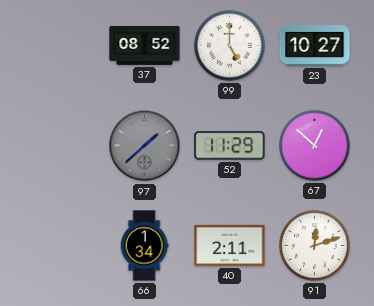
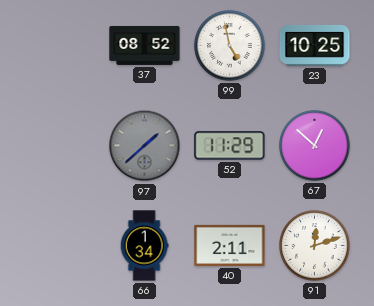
99: 5:00 -> 4:58
23: 10:27 -> 10:25
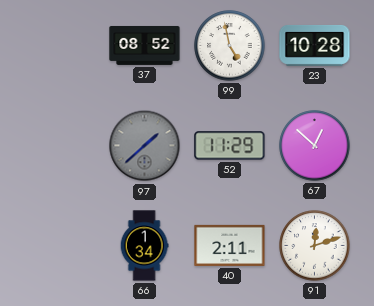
23: 10:25 -> 10:28
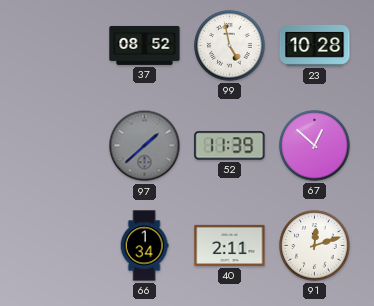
52: 11:29 -> 11:39
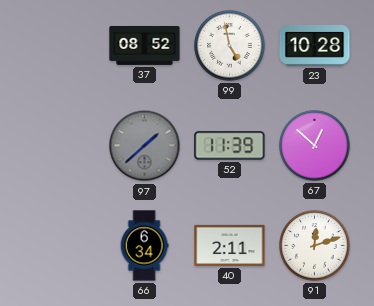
66: 1:34 -> 6:34
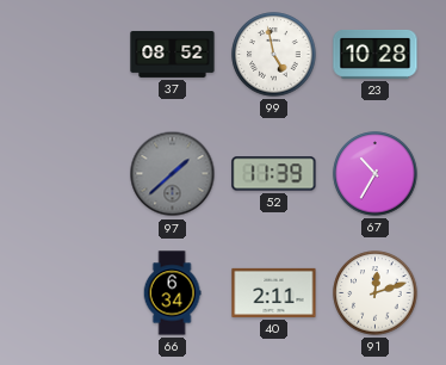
67: 12:52 -> 10:35
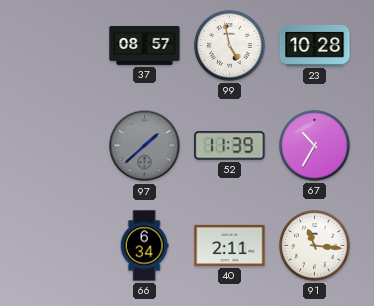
37: 08:52 -> 08:57
91: 12:12 -> 11:16
